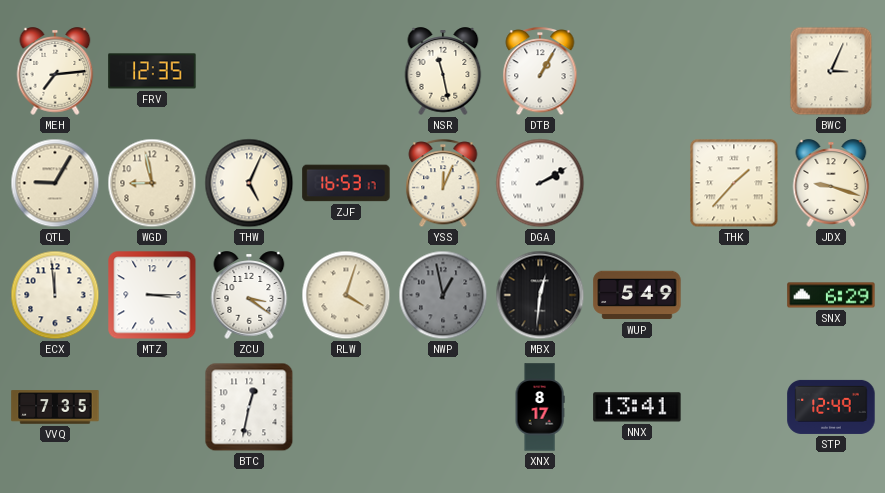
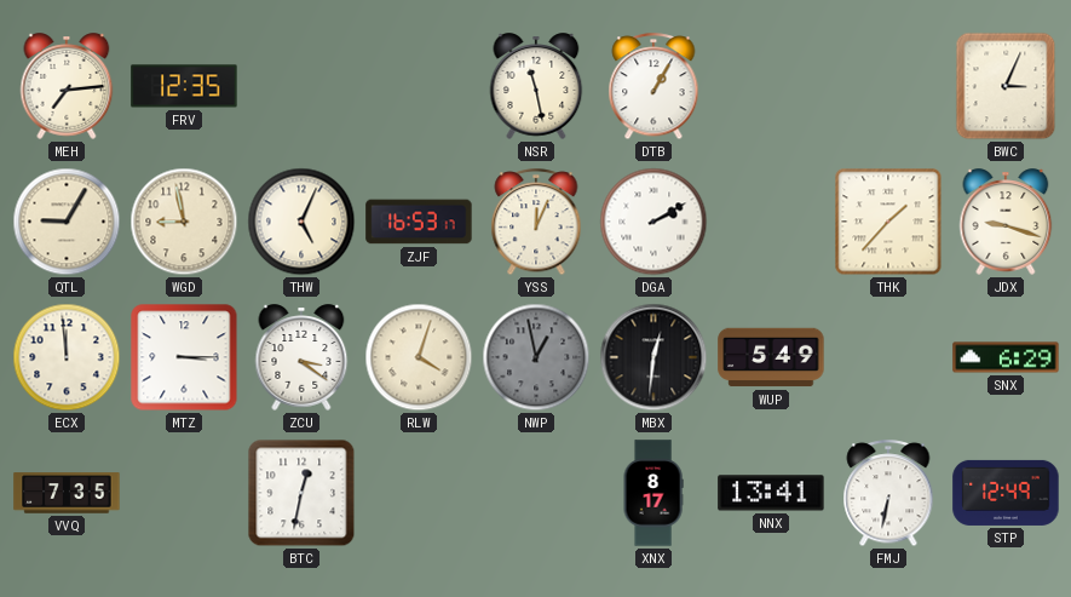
FMJ: none -> 6:32
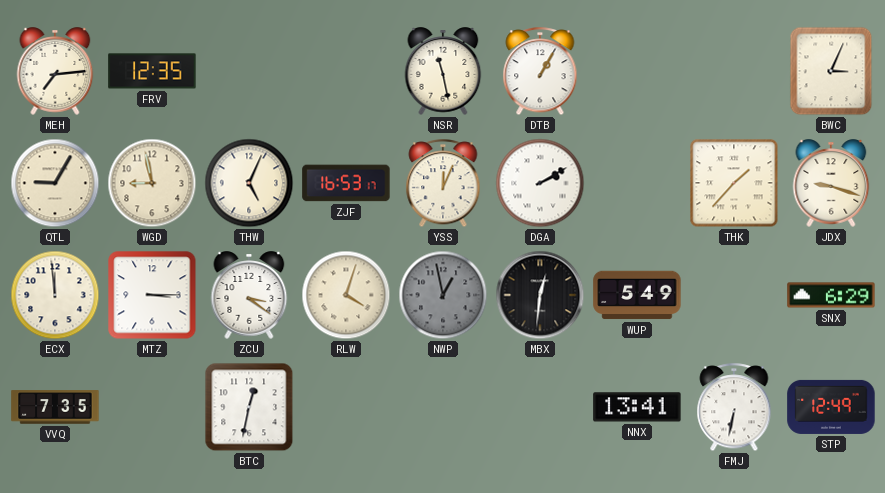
XNX: 8:17 -> none
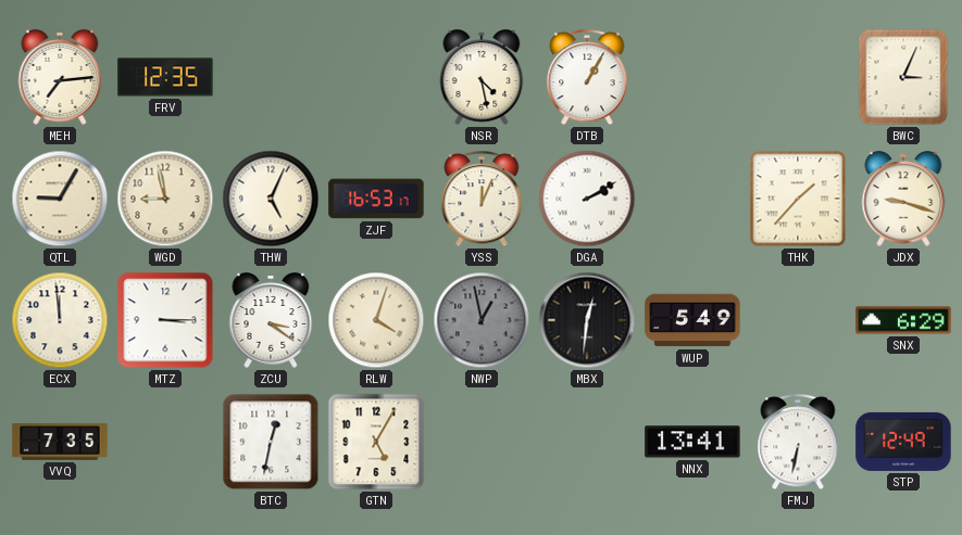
NSR: 11:28 -> 4:28
GTN: none -> 5:05
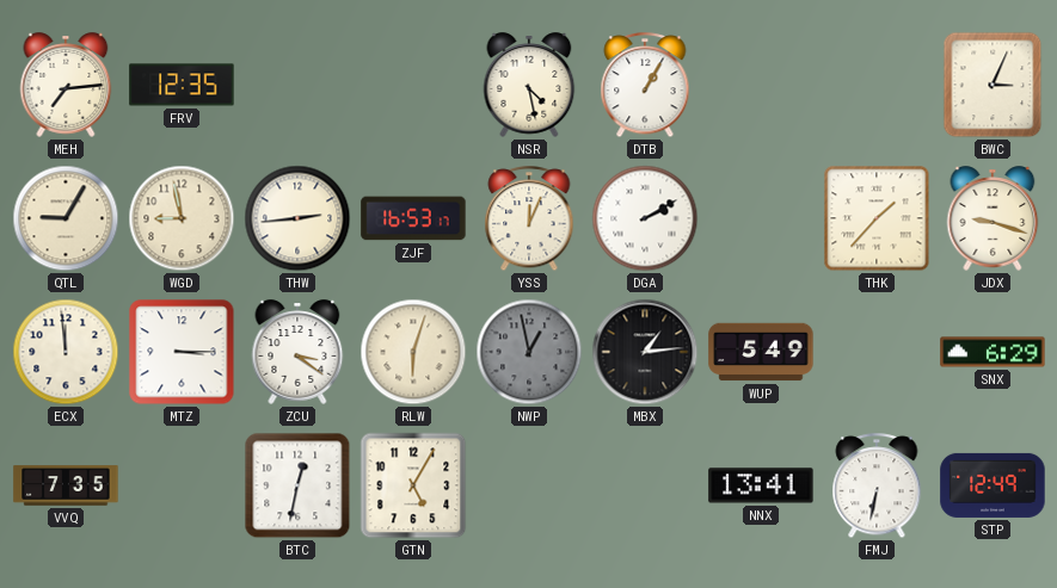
THW: 5:04 -> 2:44
RLW: 4:03 -> 6:03
MBX: 12:31 -> 1:14
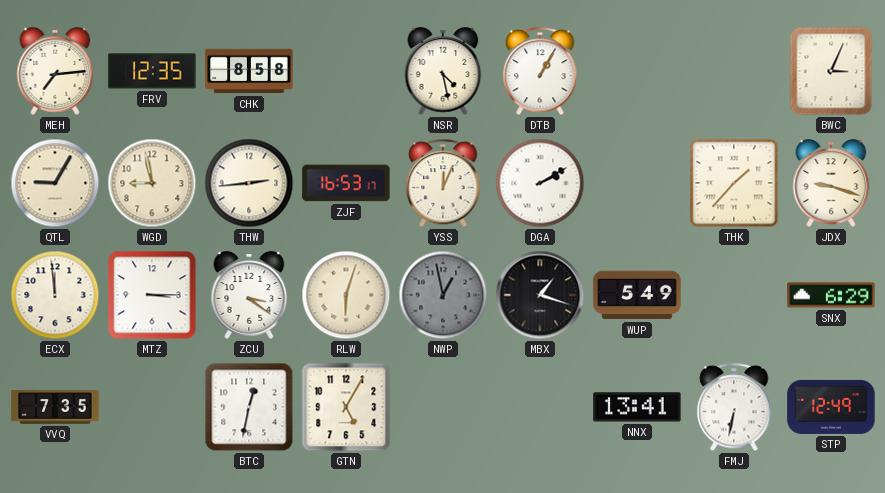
CHK: none -> 8:58
MBX: 1:14 -> 1:18
